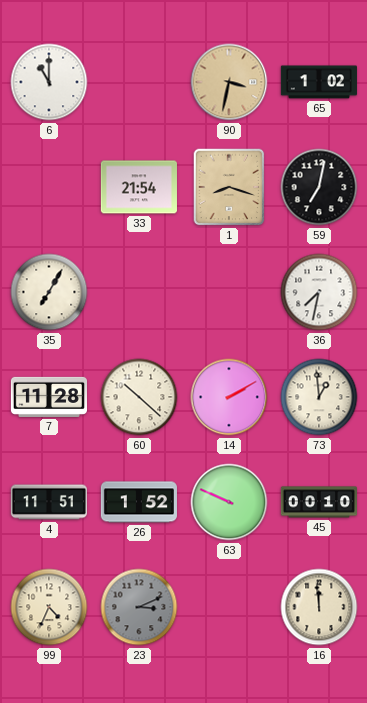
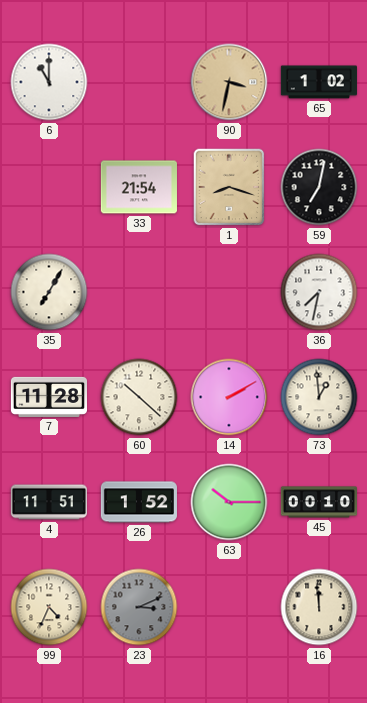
63: 9:49 -> 10:15
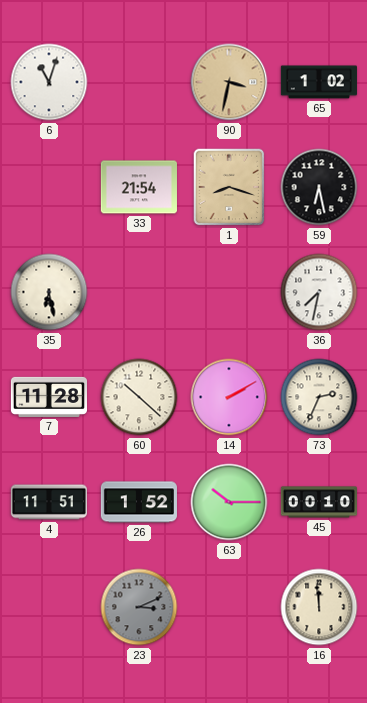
6: 11:00 -> 11:03
59: 7:02 -> 6:28
35: 7:05 -> 6:28
73: 12:59 -> 2:34
99: 4:34 -> none
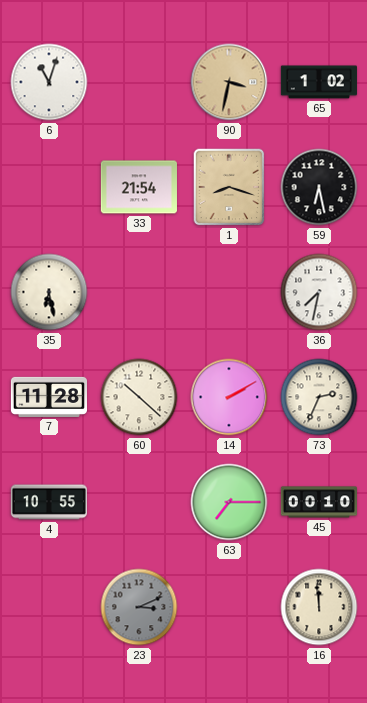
4: 11:51 -> 10:55
26: 1:52 -> none
63: 10:15 -> 7:15
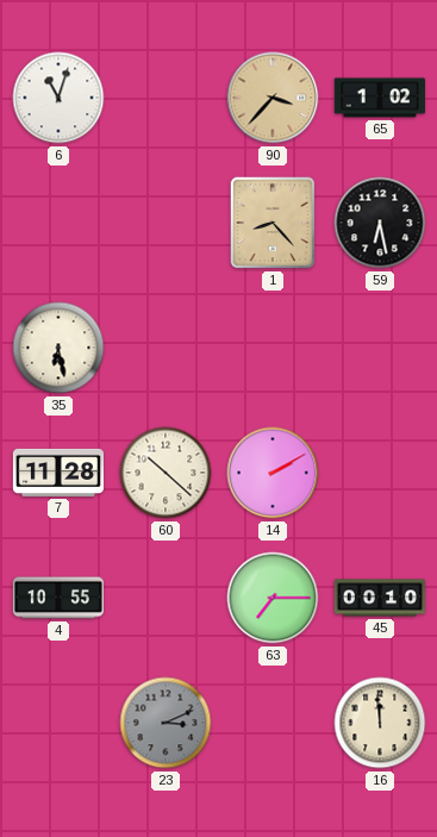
90: 3:32 -> 3:37
33: 21:54 -> none
1: 8:18 -> 8:23
36: 7:32 -> none
73: 2:34 -> none
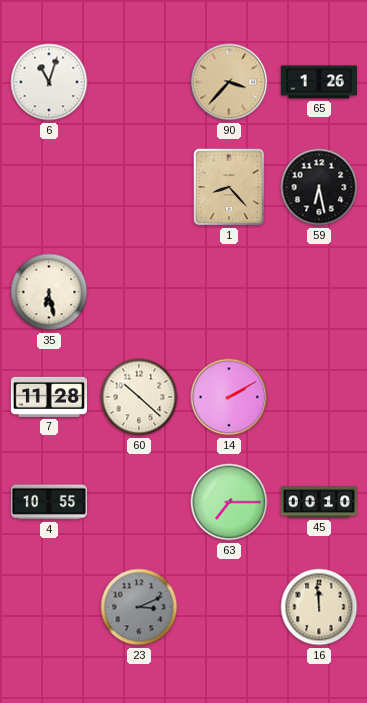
65: 1:02 -> 1:26
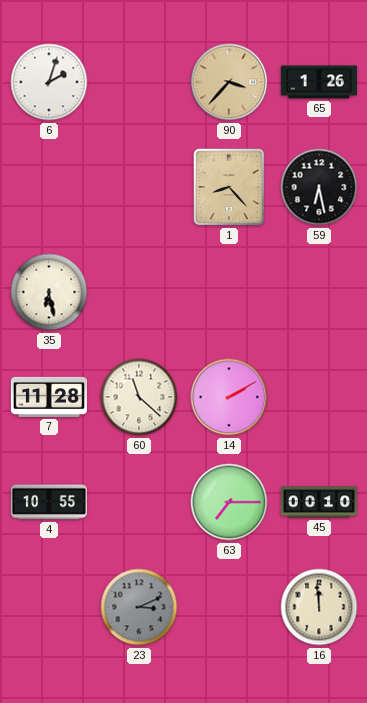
6: 11:03 -> 2:03
60: 10:22 -> 11:22
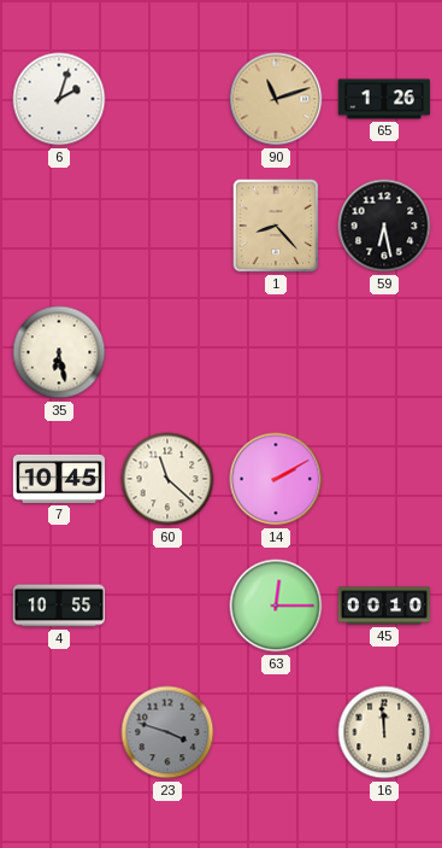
90: 3:37 -> 11:12
7: 11:28 -> 10:45
63: 7:15 -> 12:15
23: 3:11 -> 3:48
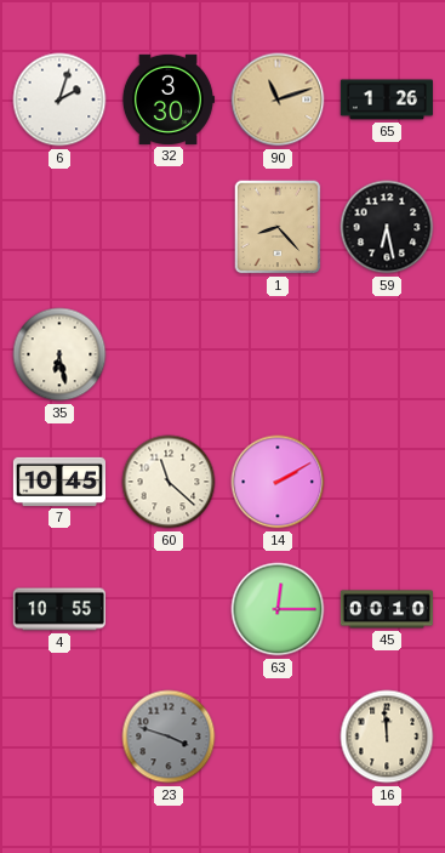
32: none -> 3:30
